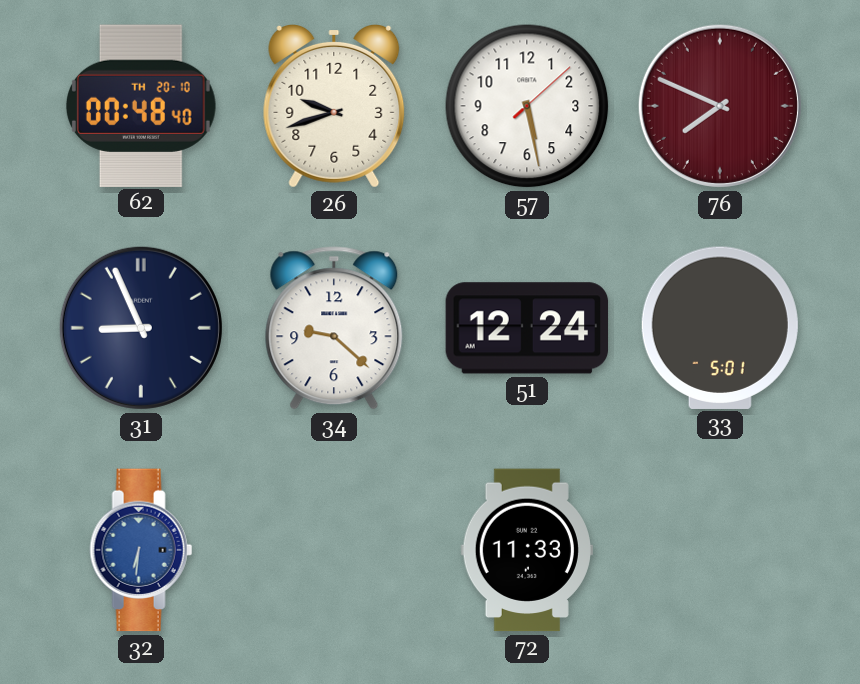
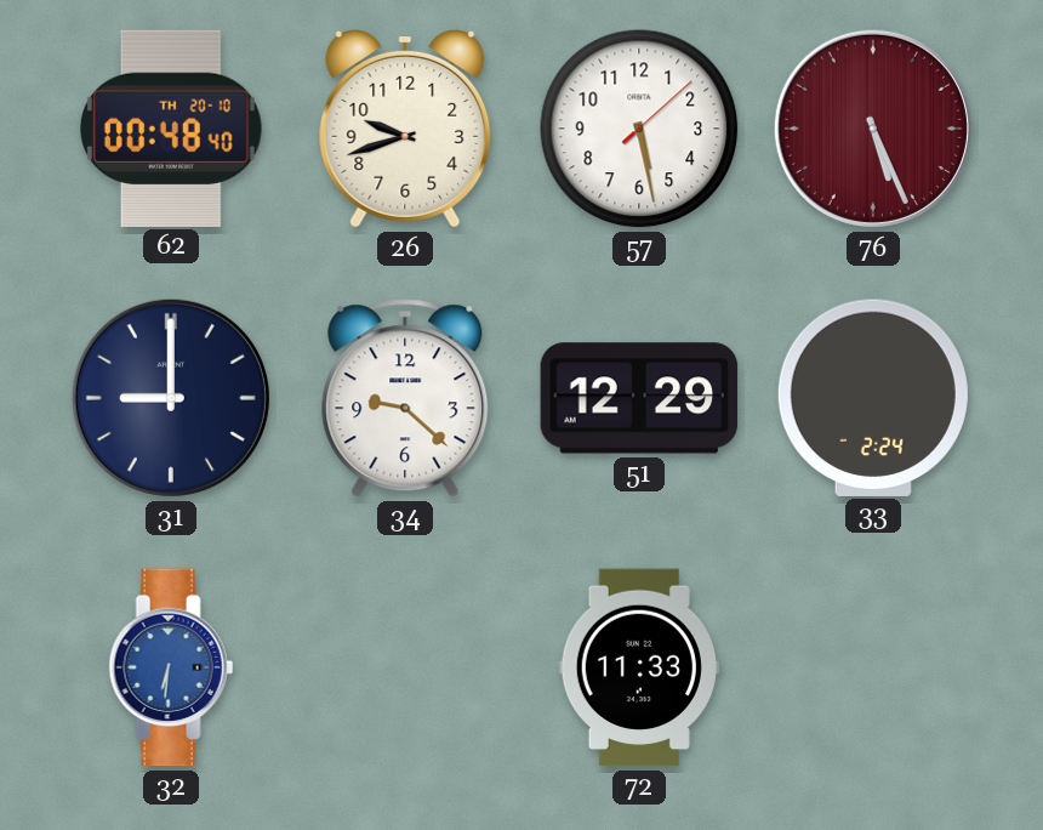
76: 7:49 -> 5:26
31: 8:56 -> 9:00
51: 12:24 -> 12:29
33: 5:01 -> 2:24
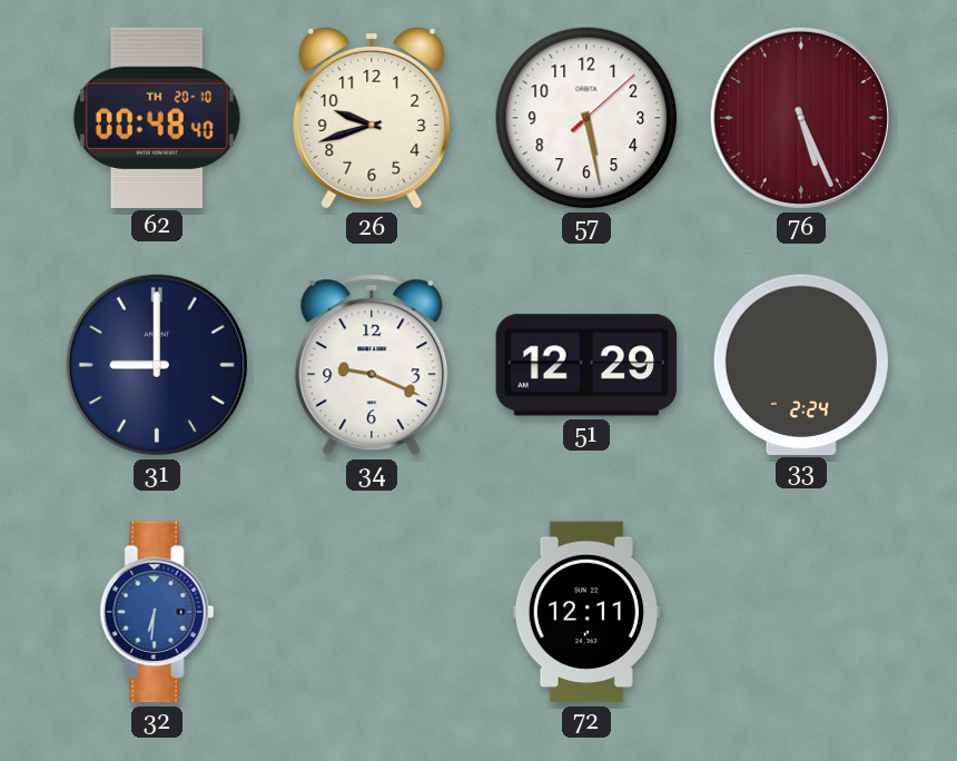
34: 9:22 -> 9:19
72: 11:33 -> 12:11
